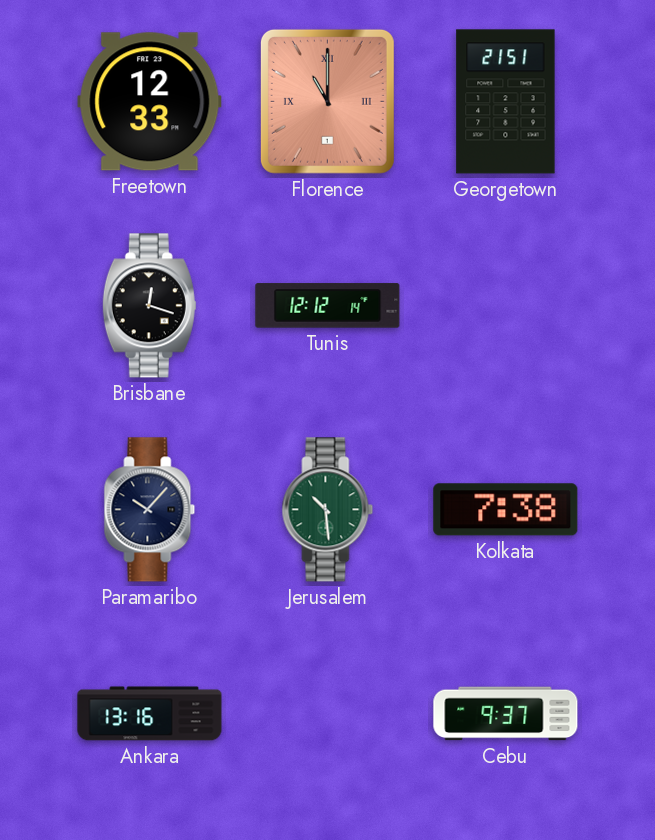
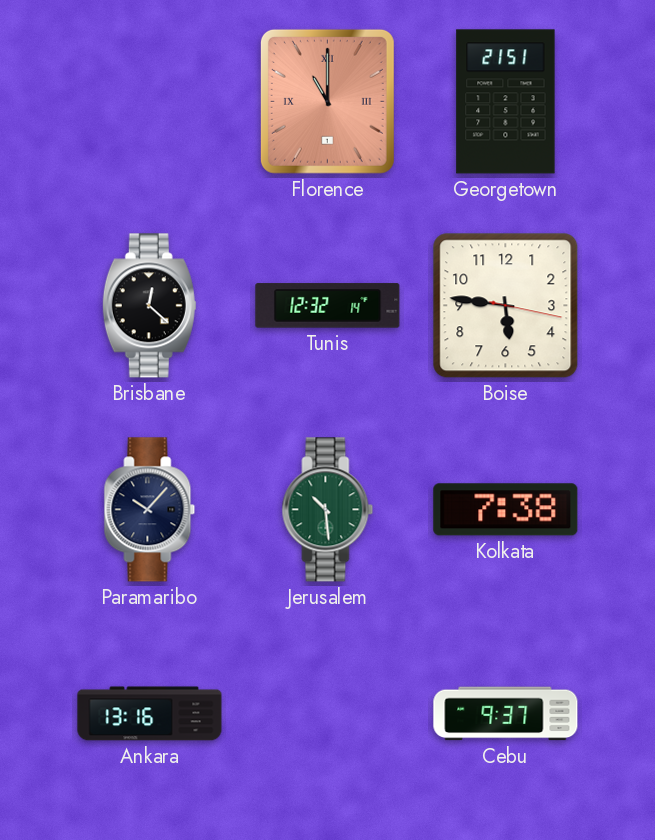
Freetown: 12:33 -> none
Brisbane: 12:18 -> 12:22
Tunis: 12:12 -> 12:32
Boise: none -> 5:46
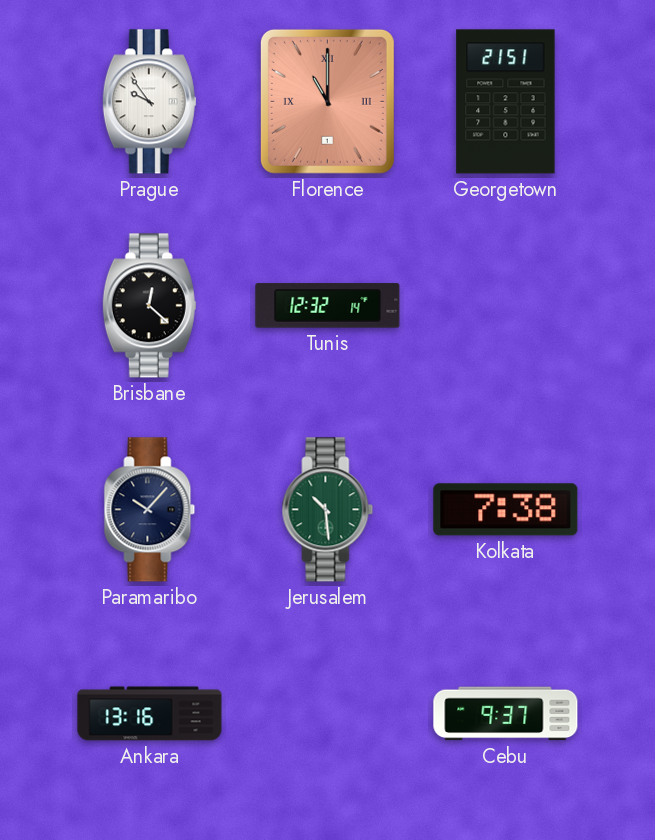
Prague: none -> 9:54
Boise: 5:46 -> none
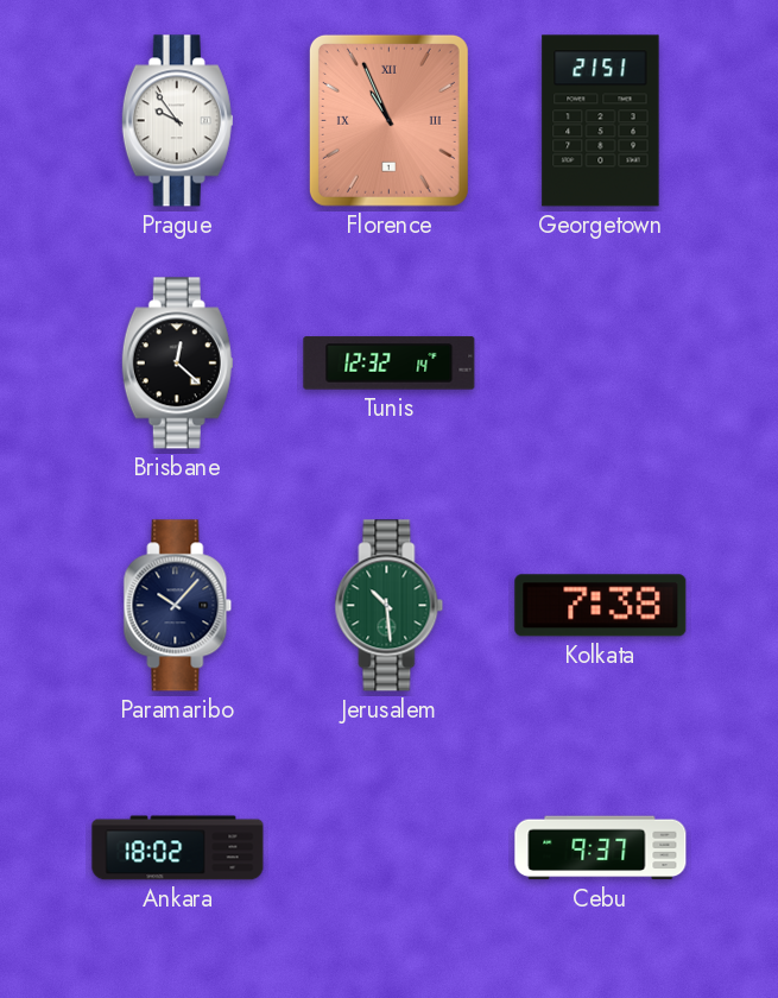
Florence: 11:00 -> 10:56
Ankara: 13:16 -> 18:02
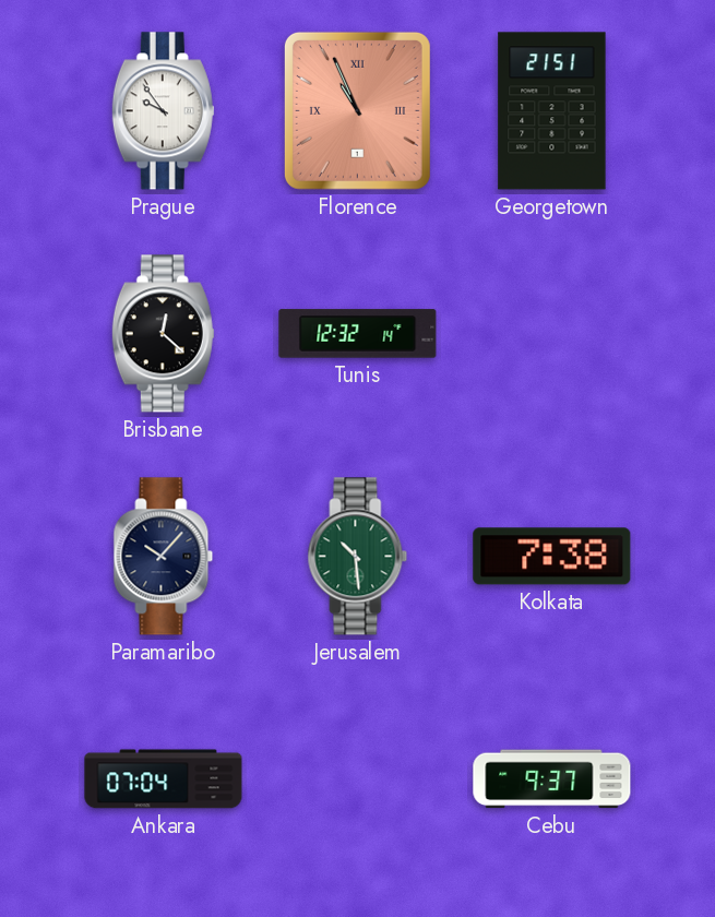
Ankara: 18:02 -> 07:04
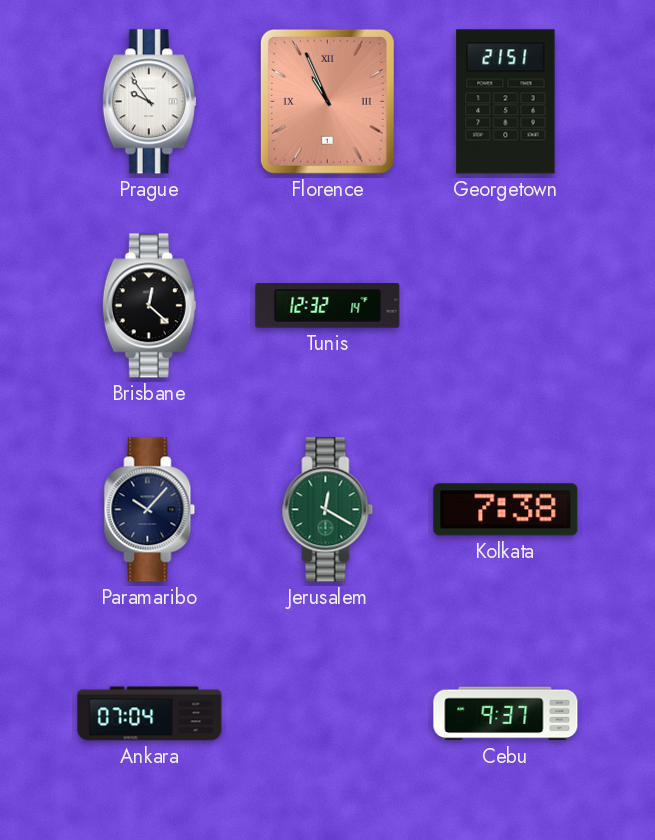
Jerusalem: 10:29 -> 12:20
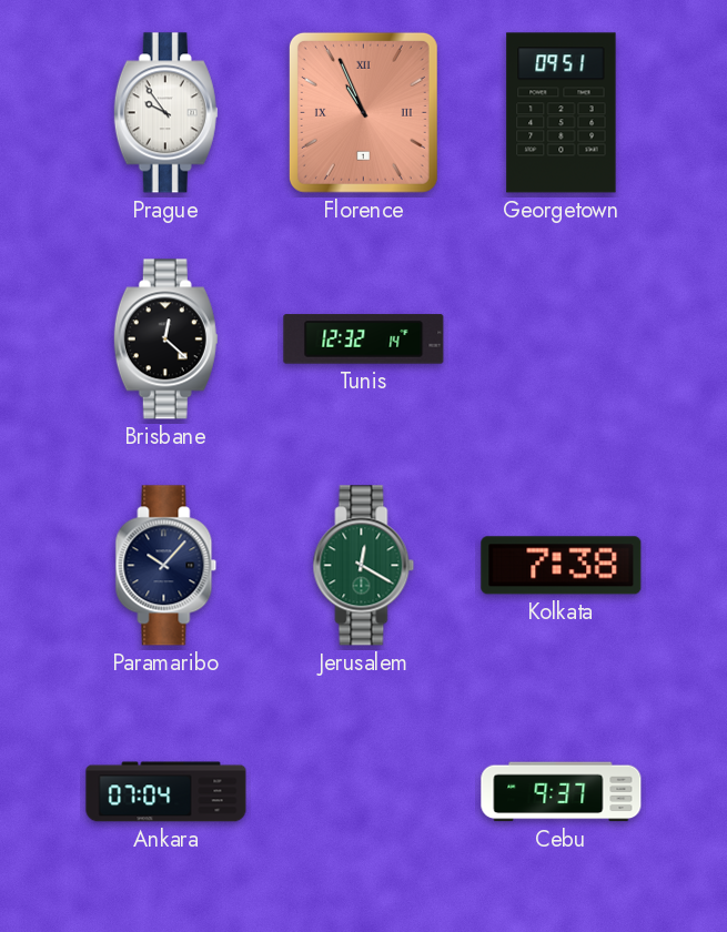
Georgetown: 21:51 -> 09:51
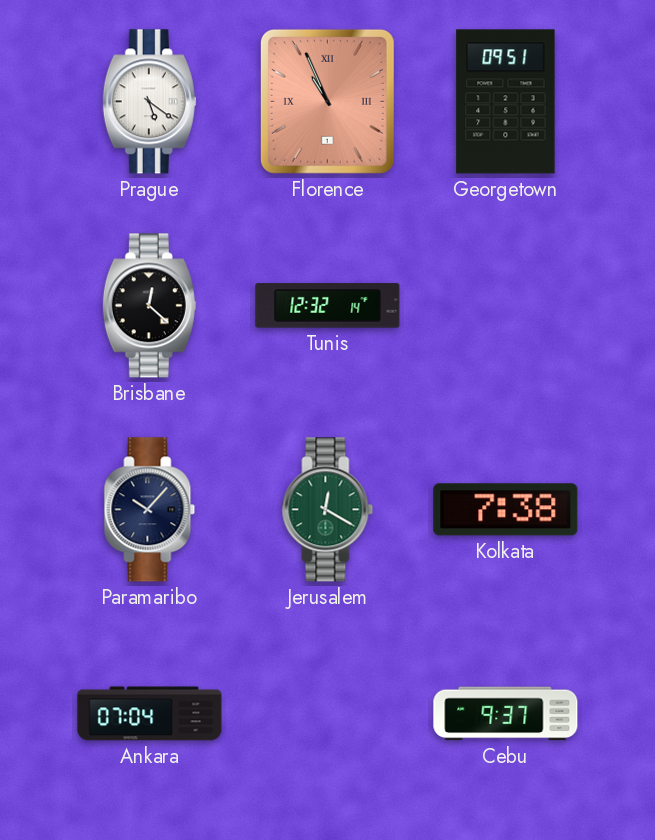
Prague: 9:54 -> 5:21
